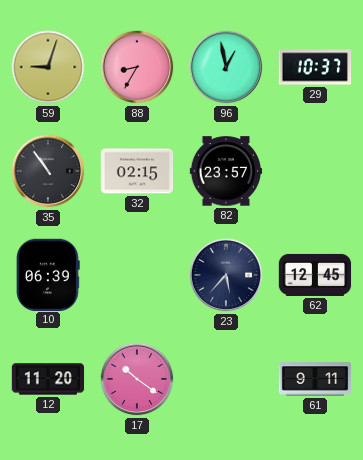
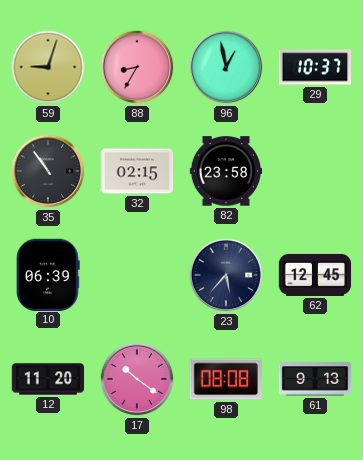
82: 23:57 -> 23:58
98: none -> 08:08
61: 9:11 -> 9:13
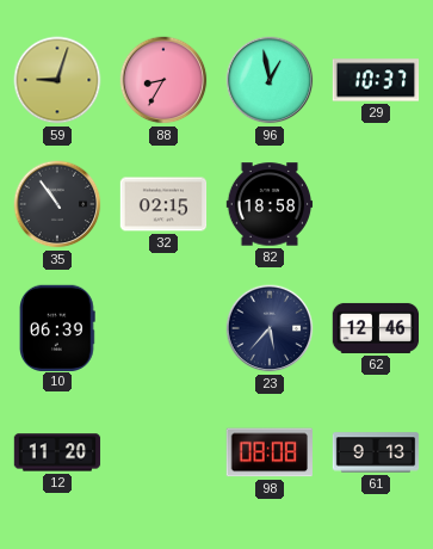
82: 23:58 -> 18:58
62: 12:45 -> 12:46
17: 10:21 -> none
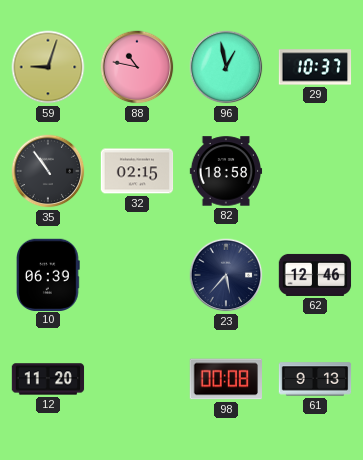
88: 8:35 -> 10:47
98: 08:08 -> 00:08
